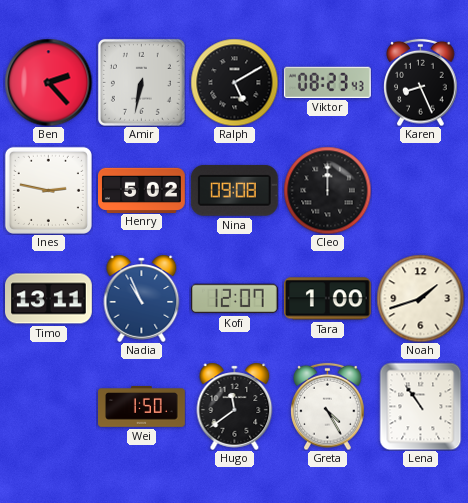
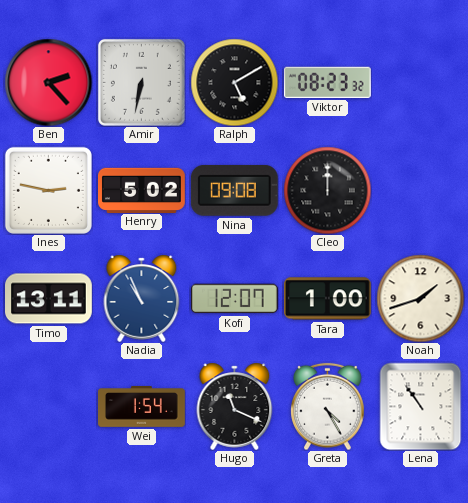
Viktor: 08:23:43 -> 08:23:32
Karen: 8:26 -> none
Wei: 1:50 -> 1:54
Hugo: 11:39 -> 11:19
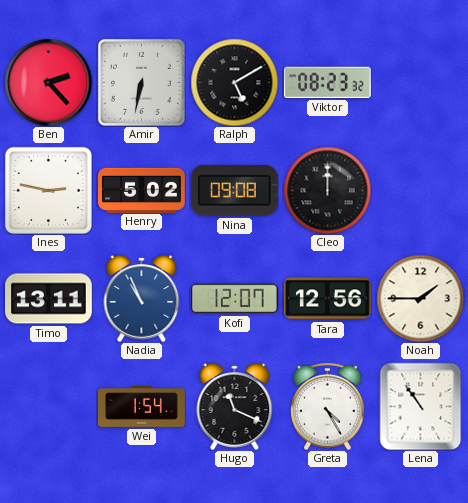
Tara: 1:00 -> 12:56
Noah: 1:42 -> 1:45
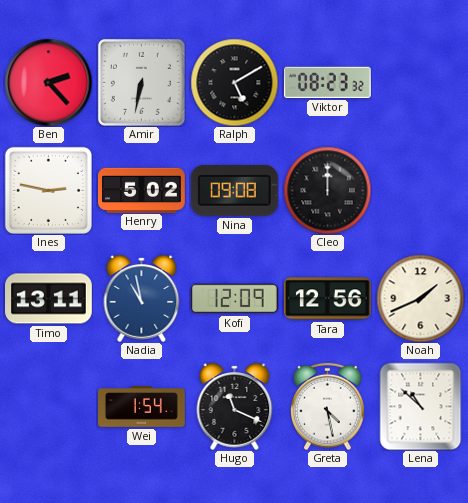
Nadia: 10:56 -> 10:58
Kofi: 12:07 -> 12:09
Noah: 1:45 -> 1:41
Greta: 4:25 -> 4:28
Lena: 10:54 -> 10:52
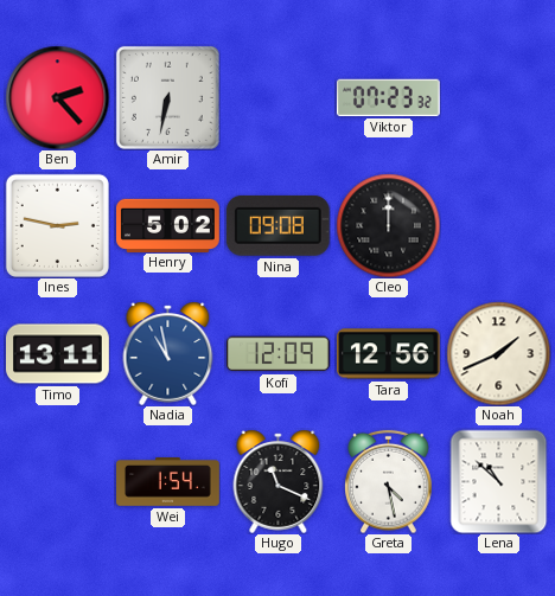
Ralph: 5:10 -> none
Viktor: 08:23 -> 07:23
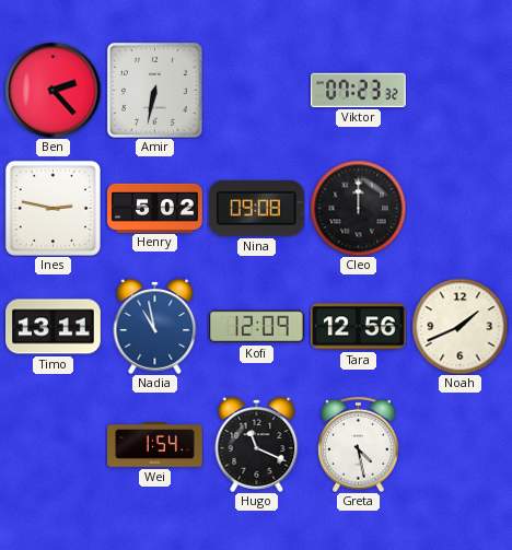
Lena: 10:52 -> none
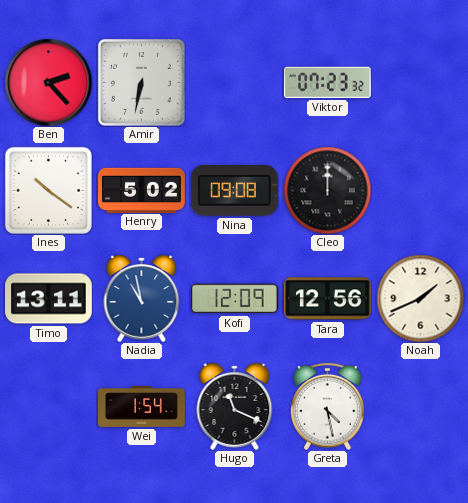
Ines: 2:47 -> 10:21
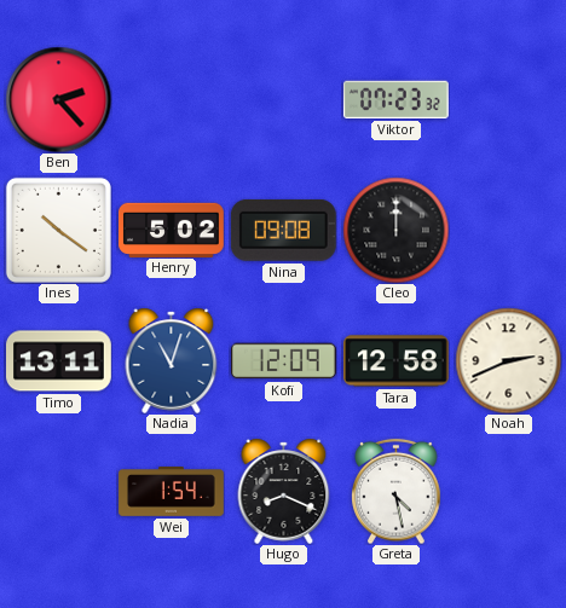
Amir: 6:32 -> none
Nadia: 10:58 -> 11:03
Tara: 12:56 -> 12:58
Noah: 1:41 -> 2:41
Hugo: 11:19 -> 8:19
